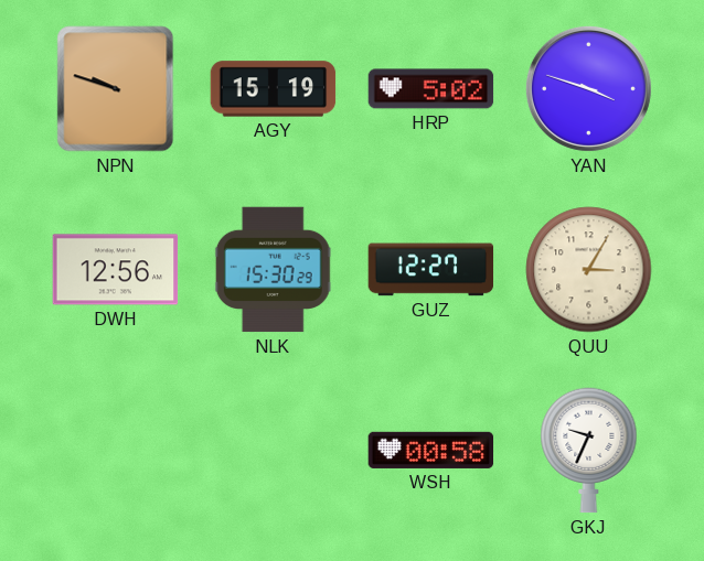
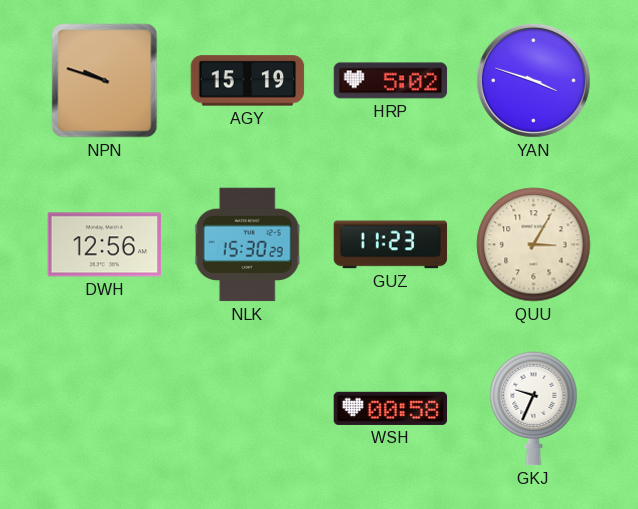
GUZ: 12:27 -> 11:23
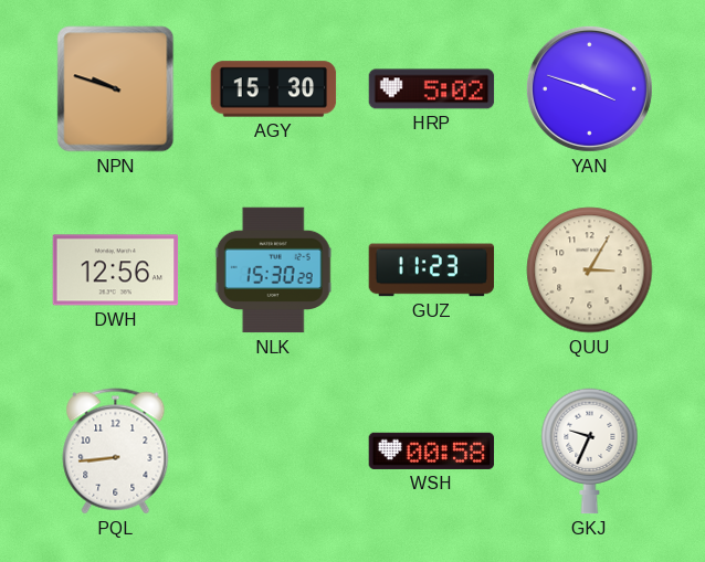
AGY: 15:19 -> 15:30
PQL: none -> 8:44
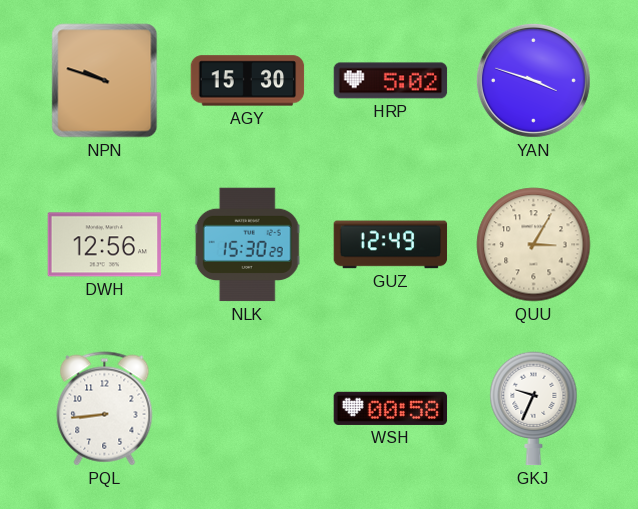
GUZ: 11:23 -> 12:49
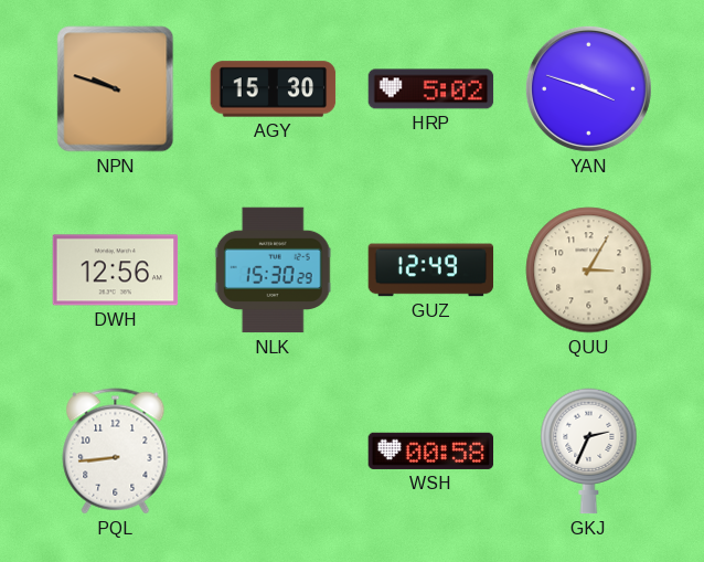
GKJ: 9:34 -> 2:34
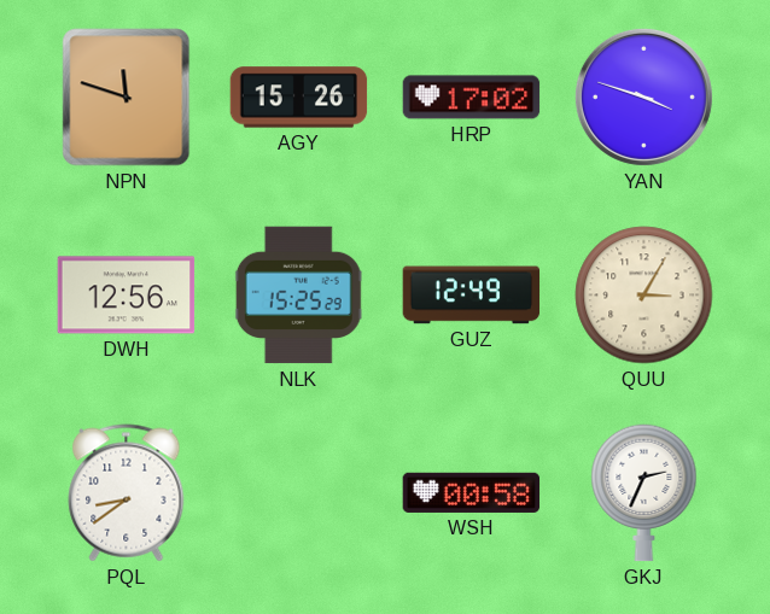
NPN: 9:48 -> 11:48
AGY: 15:30 -> 15:26
HRP: 5:02 -> 17:02
NLK: 15:30 -> 15:25
PQL: 8:44 -> 8:39
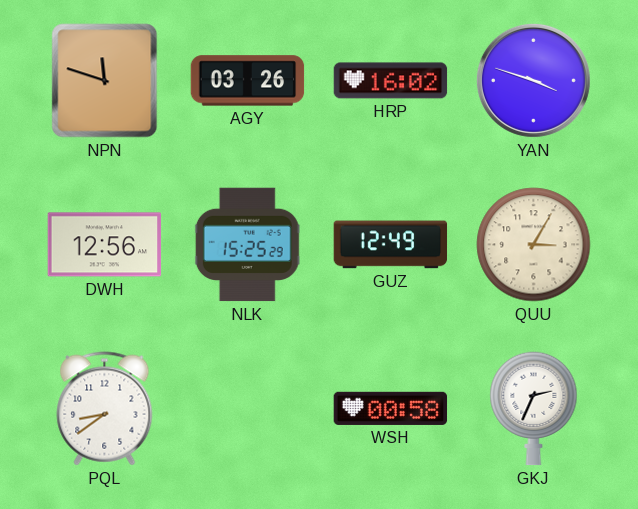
AGY: 15:26 -> 03:26
HRP: 17:02 -> 16:02
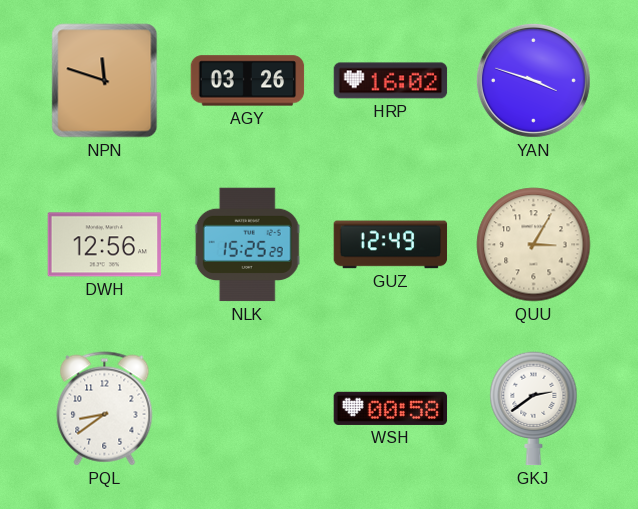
GKJ: 2:34 -> 2:39
